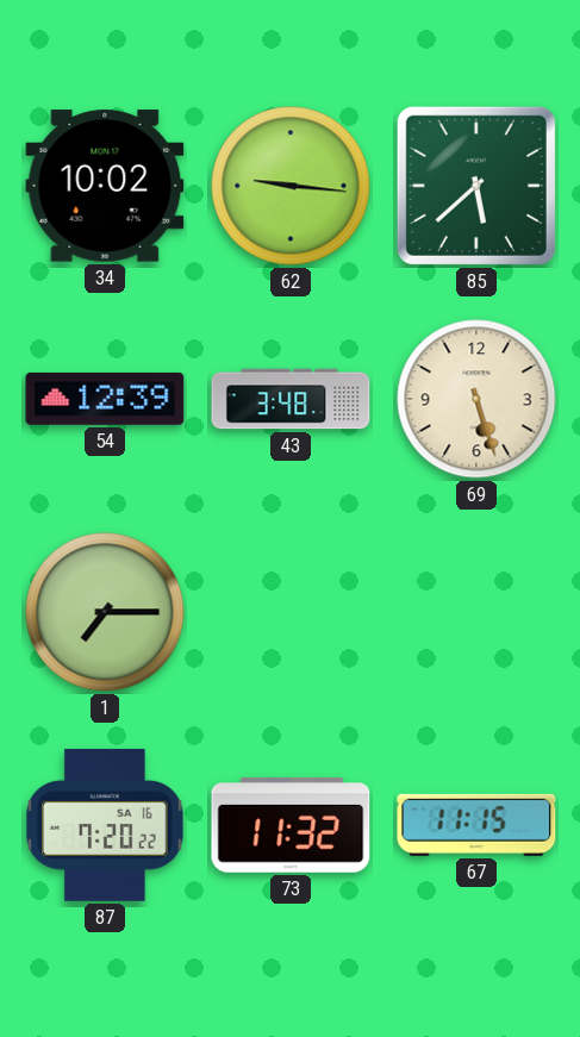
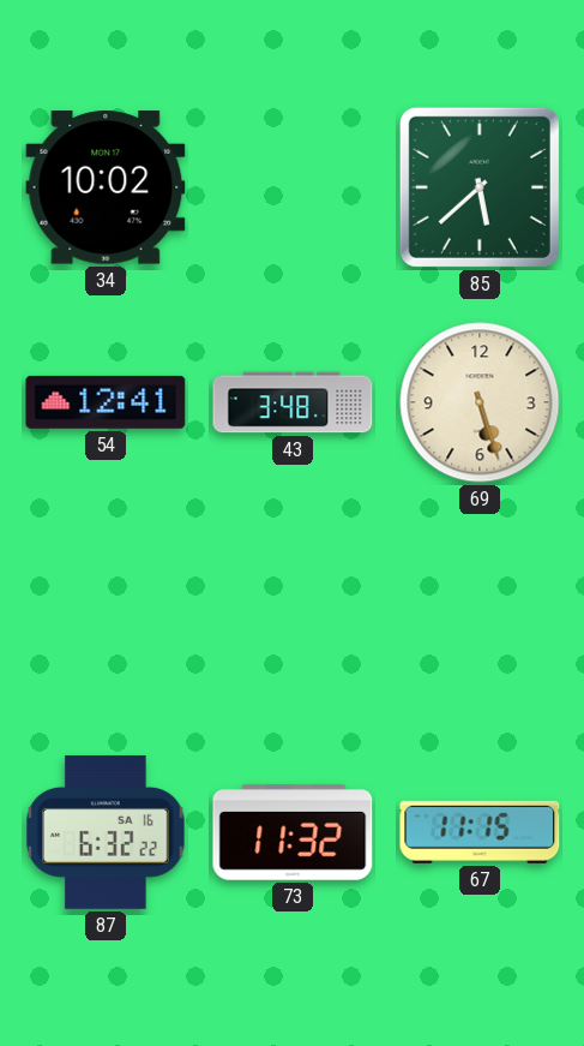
62: 9:16 -> none
54: 12:39 -> 12:41
1: 7:15 -> none
87: 7:20 -> 6:32
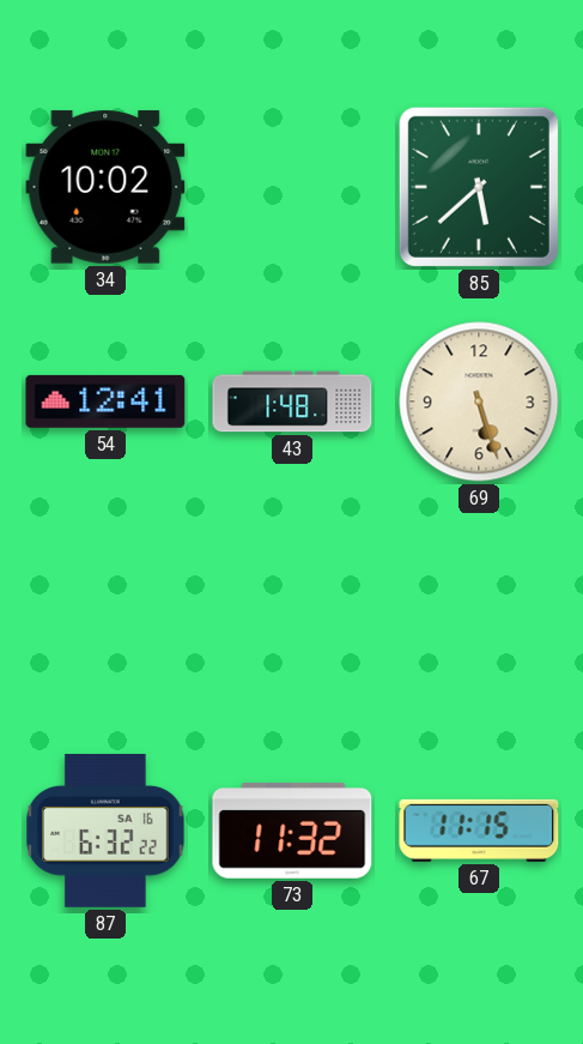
43: 3:48 -> 1:48
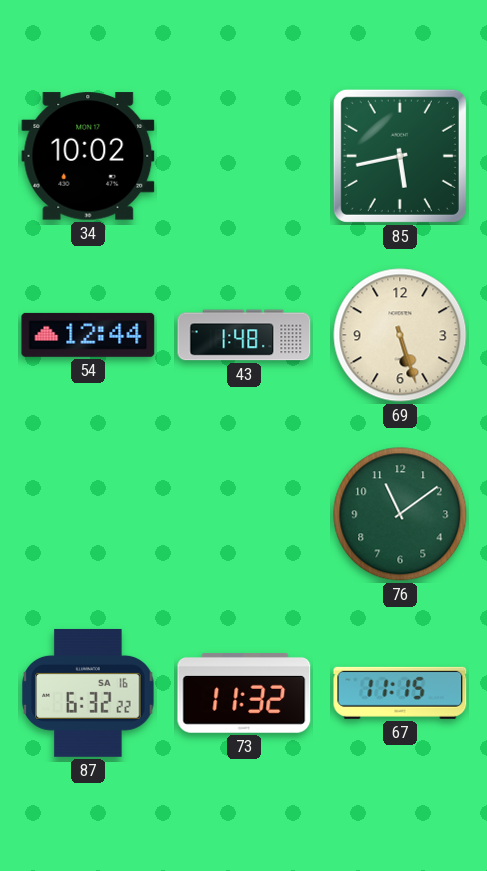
85: 5:38 -> 5:43
54: 12:41 -> 12:44
76: none -> 11:09
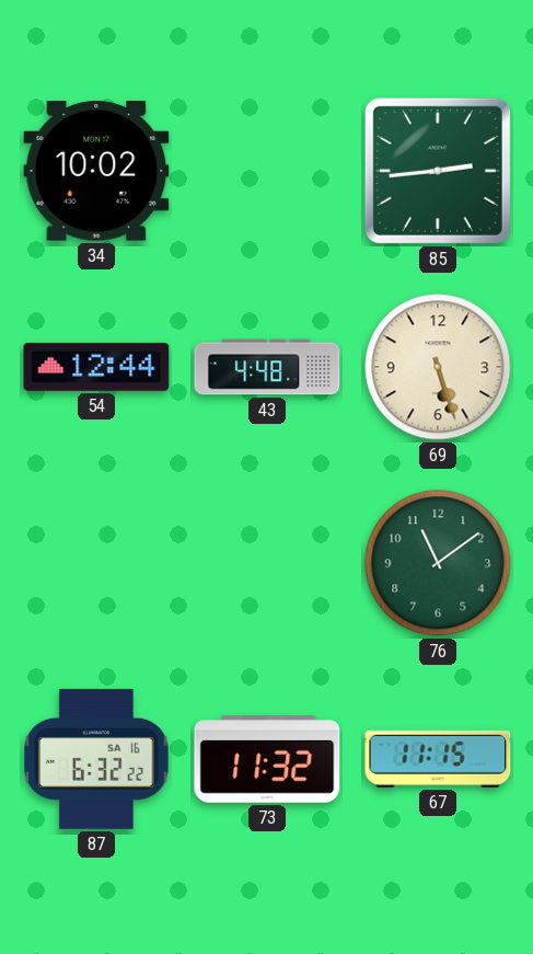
85: 5:43 -> 2:44
43: 1:48 -> 4:48
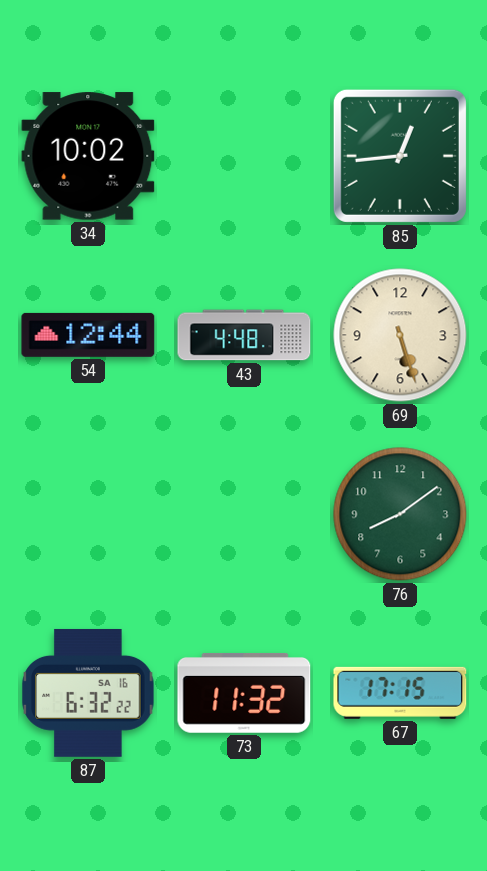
85: 2:44 -> 12:44
76: 11:09 -> 8:09
67: 11:15 -> 17:15
